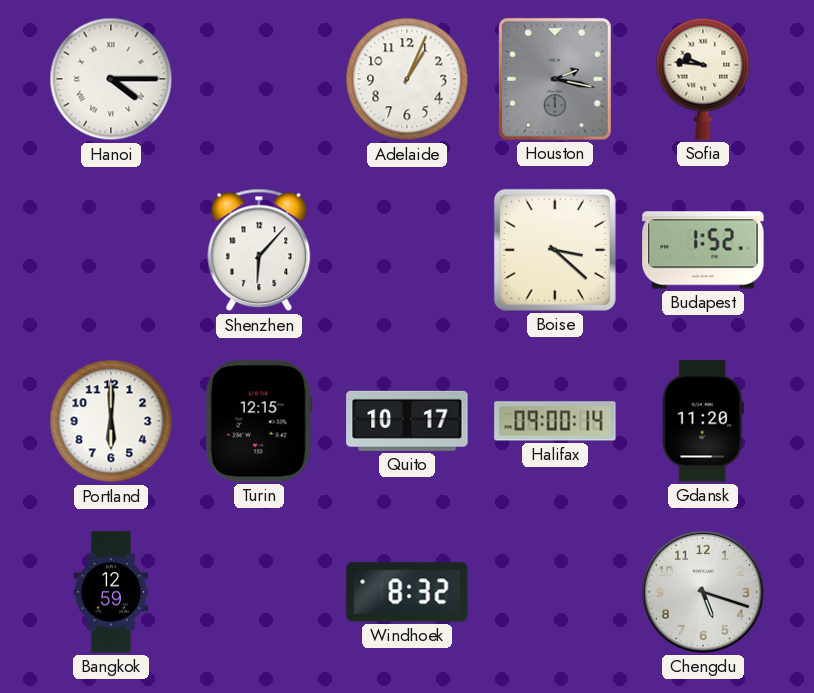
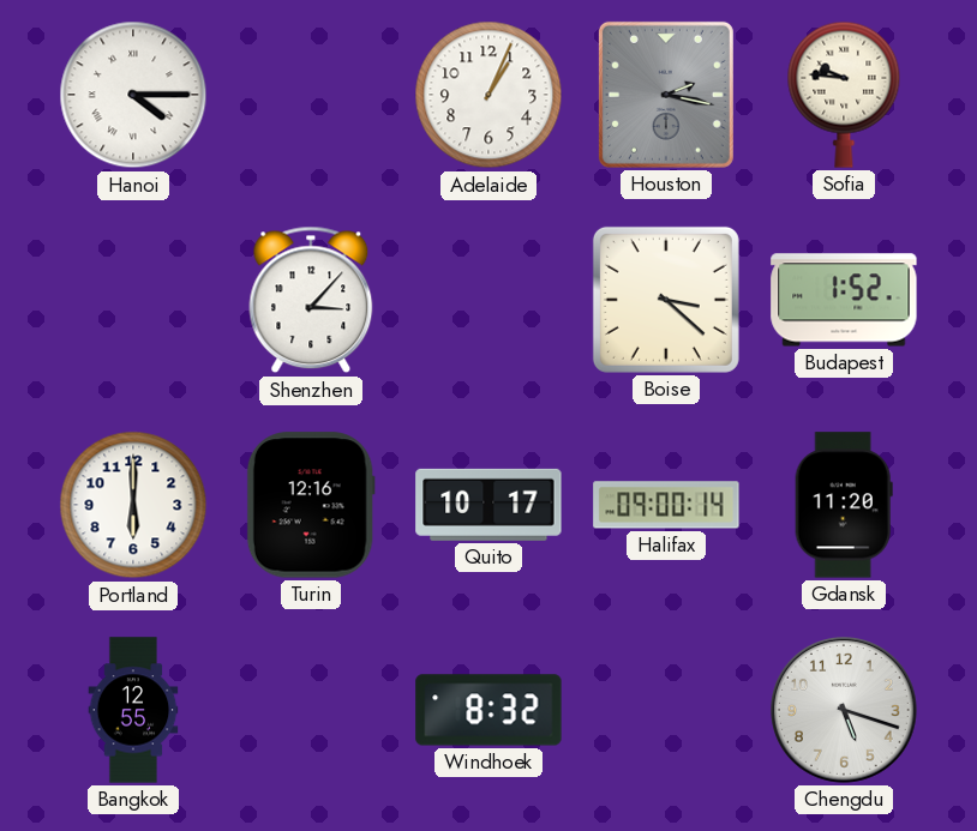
Shenzhen: 6:07 -> 3:07
Turin: 12:15 -> 12:16
Bangkok: 12:59 -> 12:55
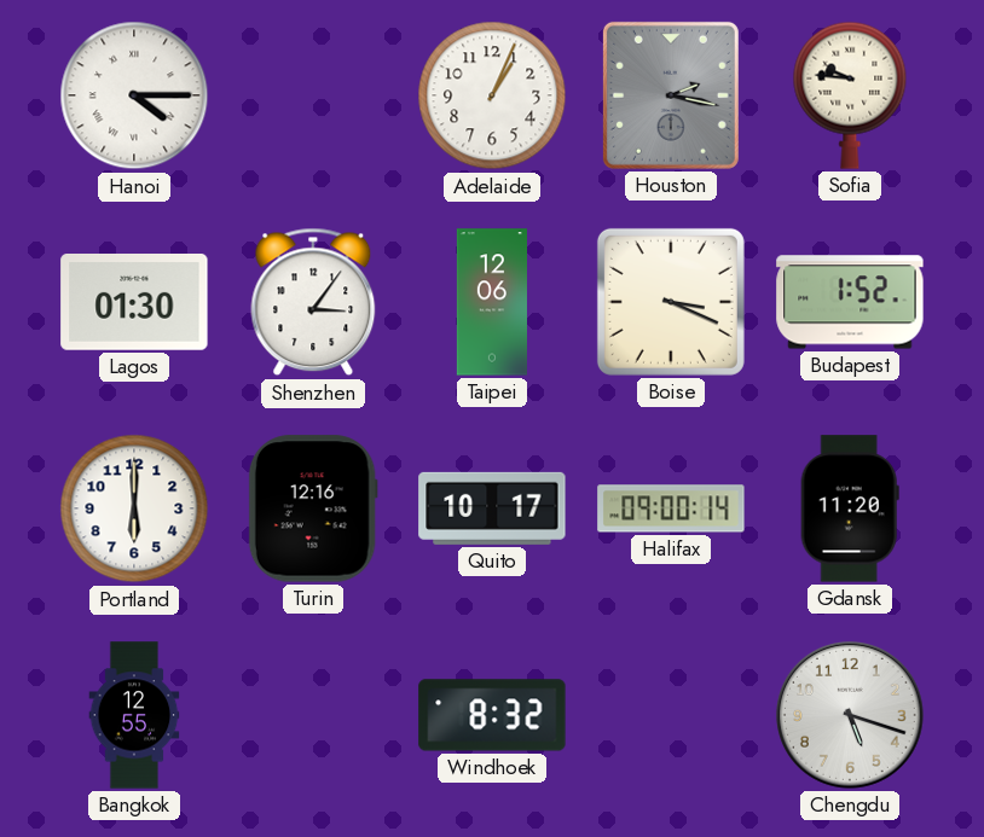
Lagos: none -> 01:30
Shenzhen: 3:07 -> 3:06
Taipei: none -> 12:06
Boise: 3:22 -> 3:19
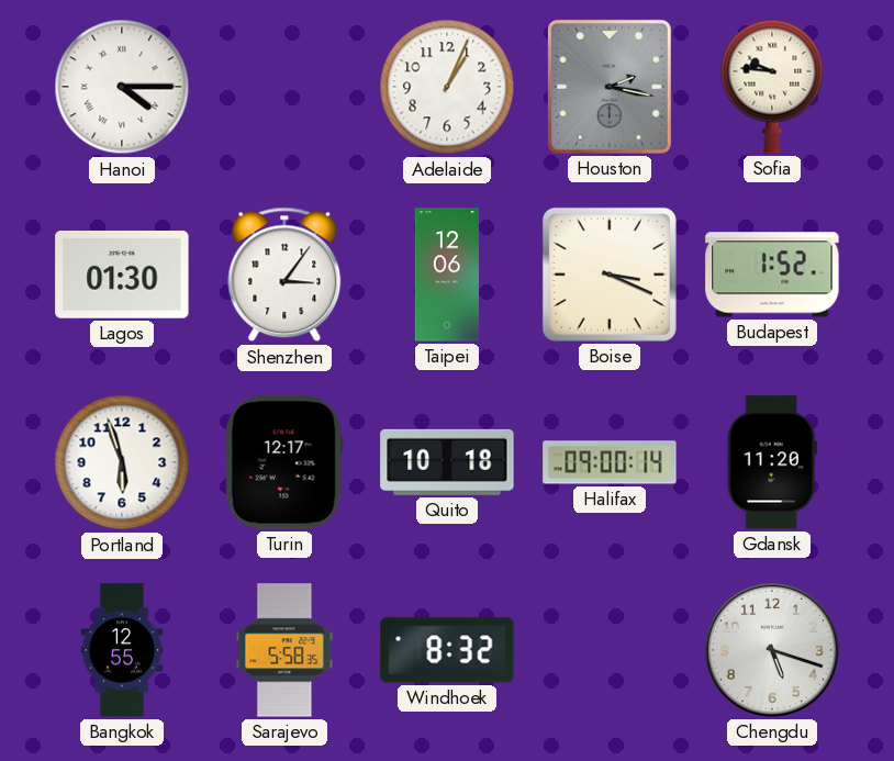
Portland: 6:00 -> 5:57
Turin: 12:16 -> 12:17
Quito: 10:17 -> 10:18
Sarajevo: none -> 5:58
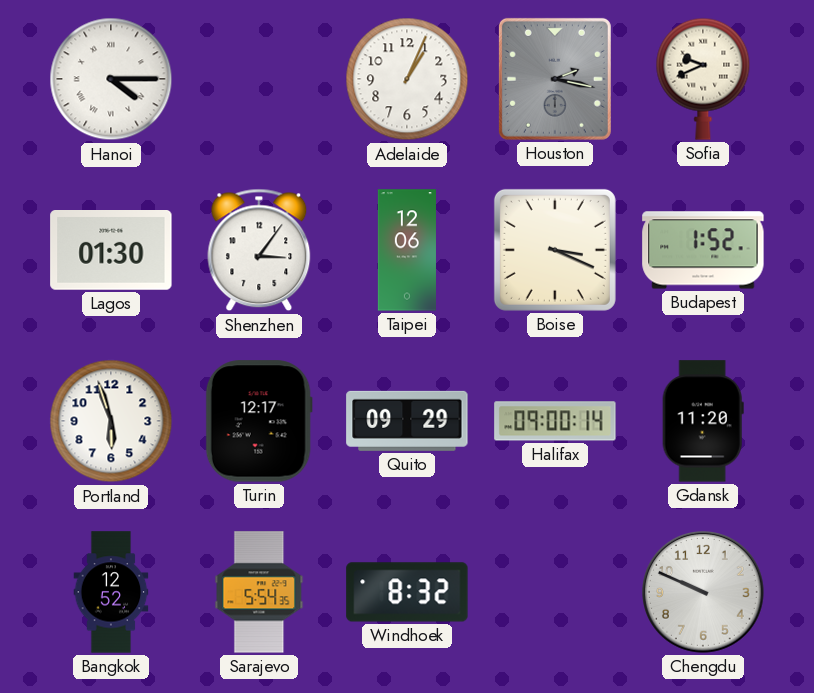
Sofia: 9:46 -> 9:41
Quito: 10:18 -> 09:29
Bangkok: 12:55 -> 12:52
Sarajevo: 5:58 -> 5:54
Chengdu: 5:18 -> 9:49
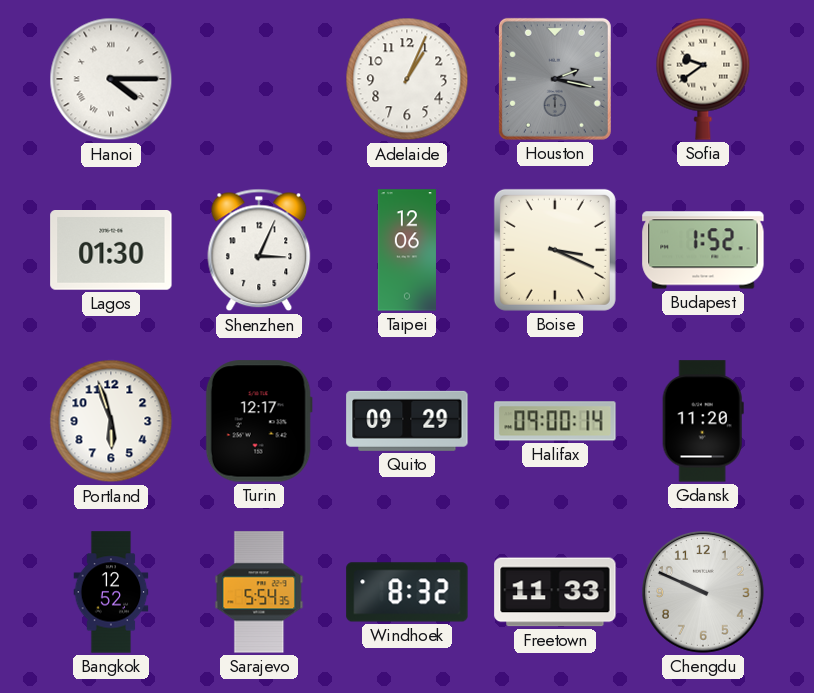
Sofia: 9:41 -> 9:39
Shenzhen: 3:06 -> 3:04
Freetown: none -> 11:33
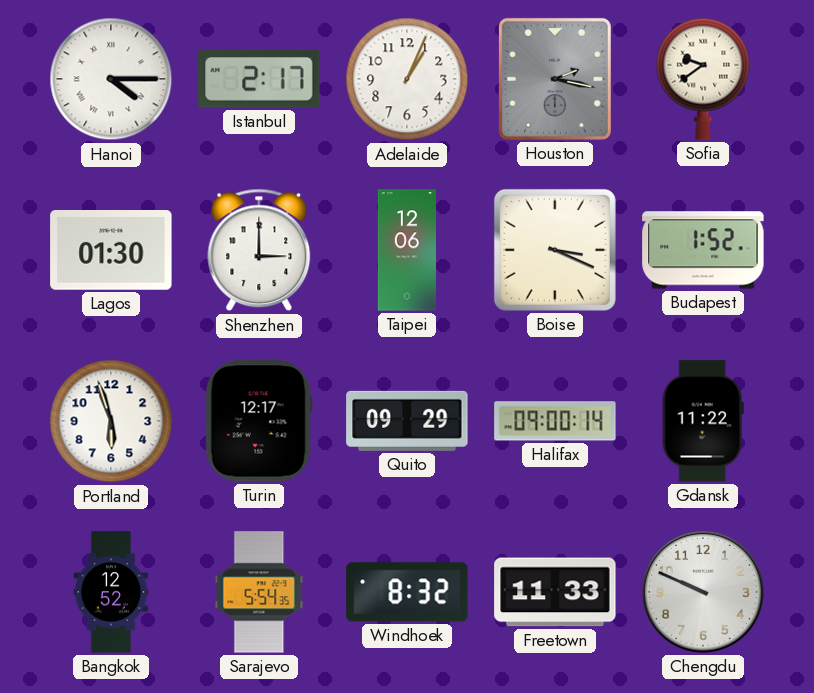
Istanbul: none -> 2:17
Shenzhen: 3:04 -> 3:00
Gdansk: 11:20 -> 11:22
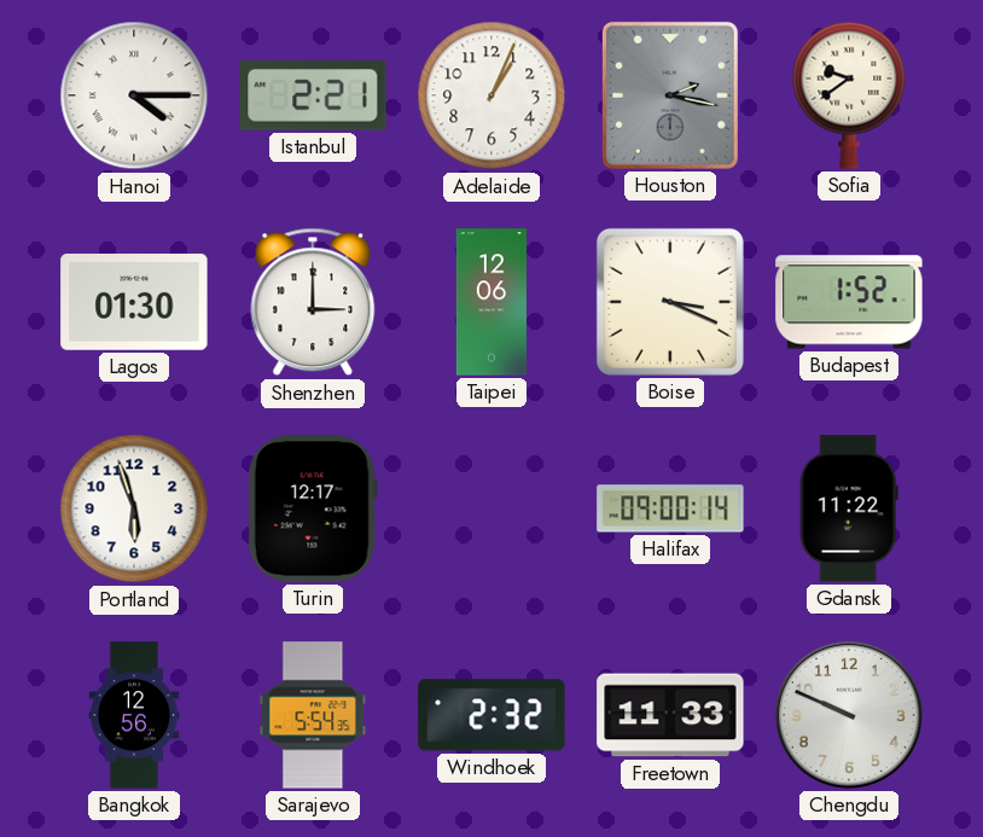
Istanbul: 2:17 -> 2:21
Quito: 09:29 -> none
Bangkok: 12:52 -> 12:56
Windhoek: 8:32 -> 2:32
